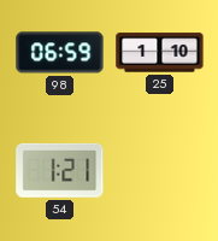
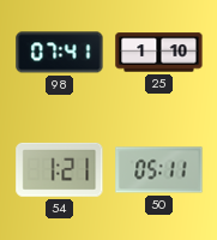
98: 06:59 -> 07:41
50: none -> 05:11
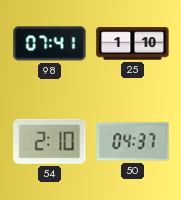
54: 1:21 -> 2:10
50: 05:11 -> 04:37
